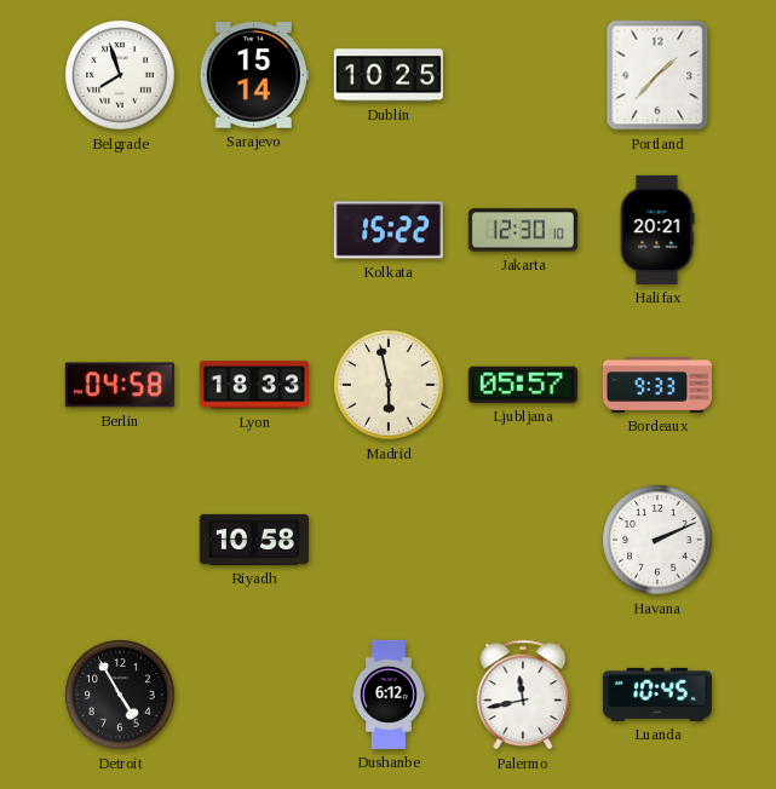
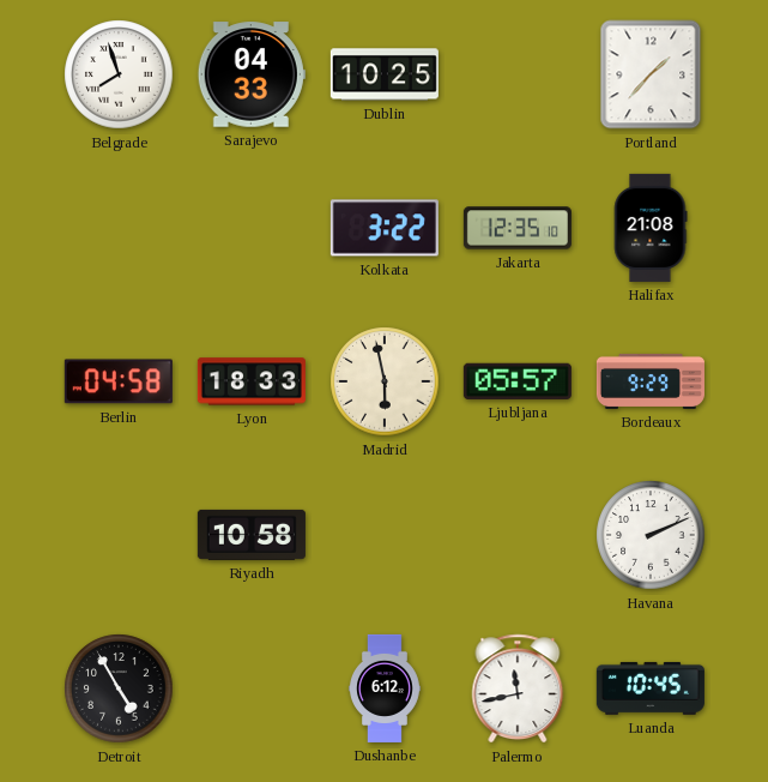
Sarajevo: 15:14 -> 04:33
Kolkata: 15:22 -> 3:22
Jakarta: 12:30 -> 12:35
Halifax: 20:21 -> 21:08
Bordeaux: 9:33 -> 9:29
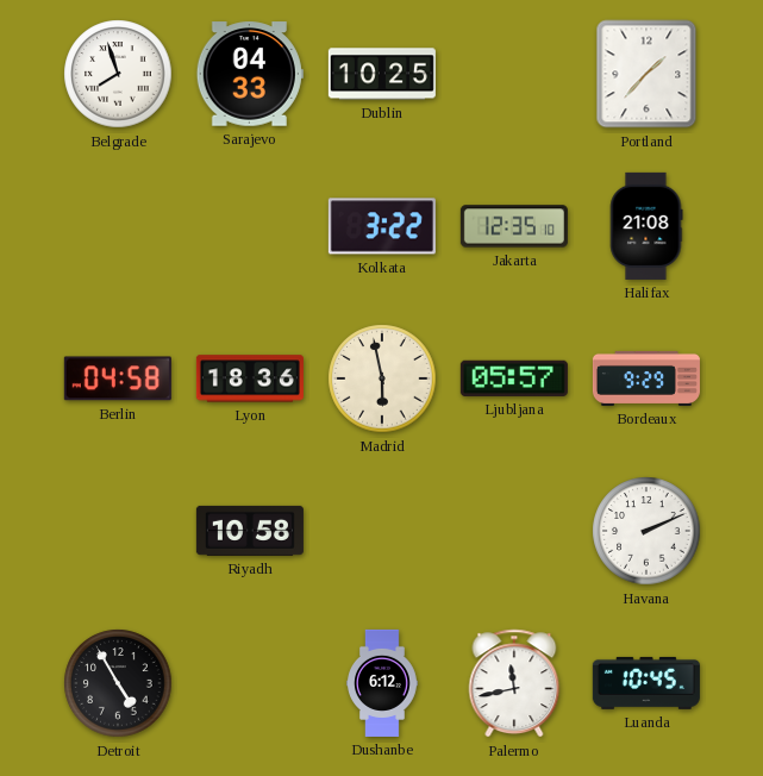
Lyon: 18:33 -> 18:36
